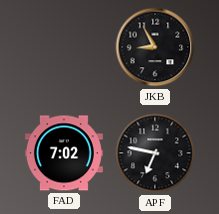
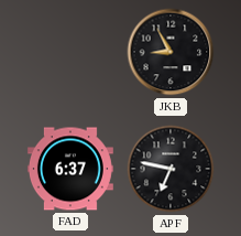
FAD: 7:02 -> 6:37
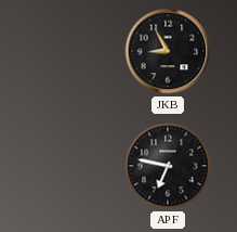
FAD: 6:37 -> none
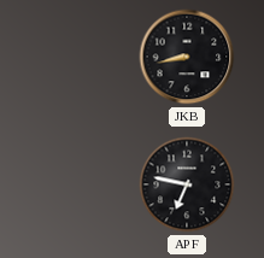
JKB: 8:55 -> 8:43
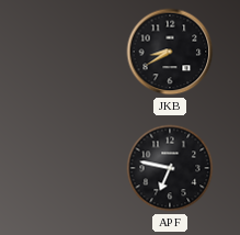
JKB: 8:43 -> 8:40
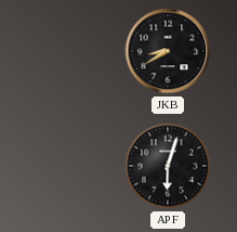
APF: 6:47 -> 6:03
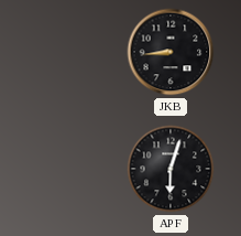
JKB: 8:40 -> 8:44
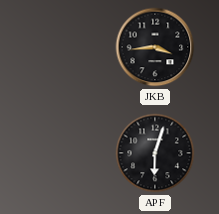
JKB: 8:44 -> 3:44
